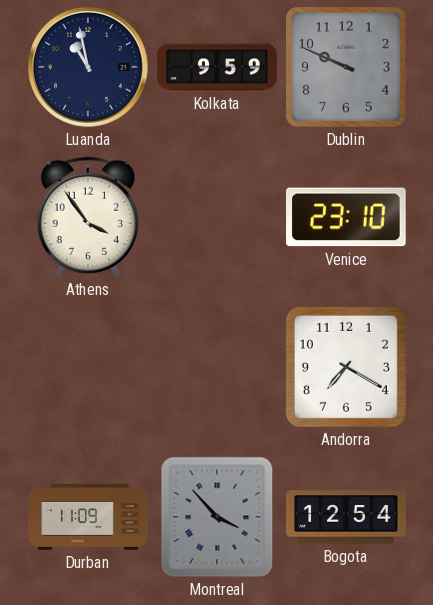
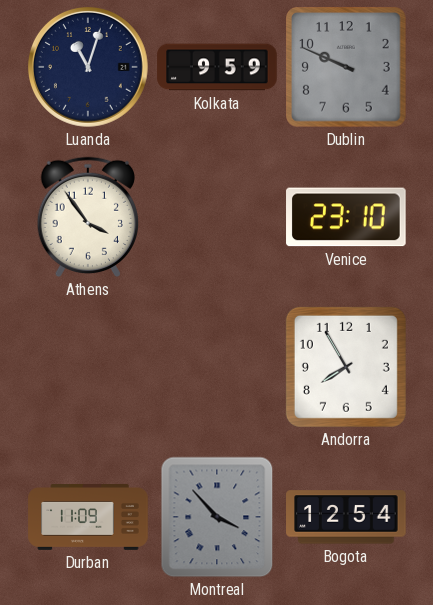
Luanda: 10:58 -> 11:03
Andorra: 7:20 -> 7:55
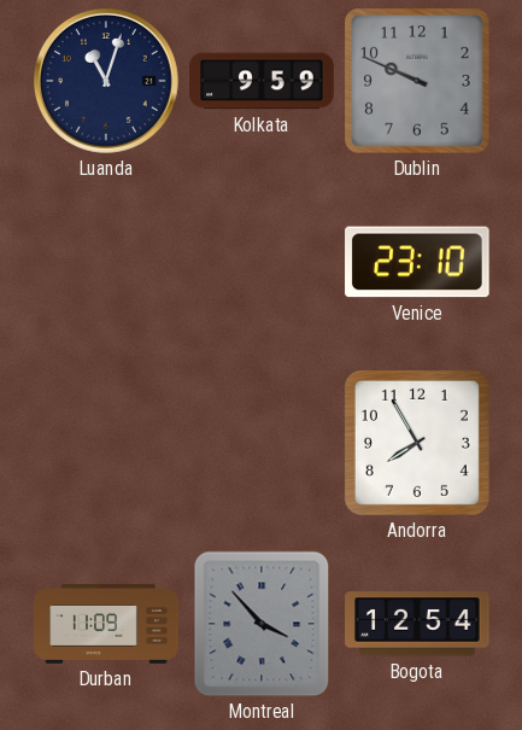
Athens: 3:54 -> none
